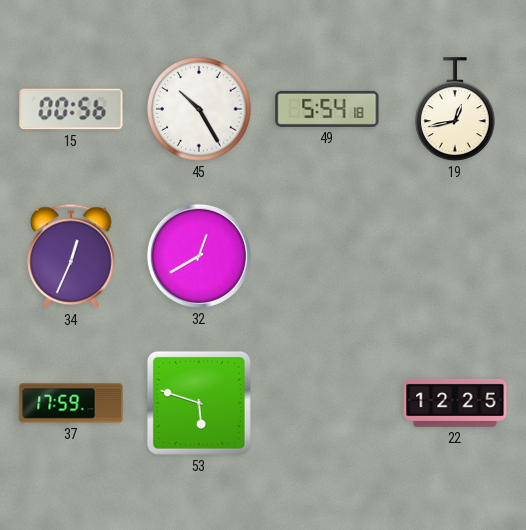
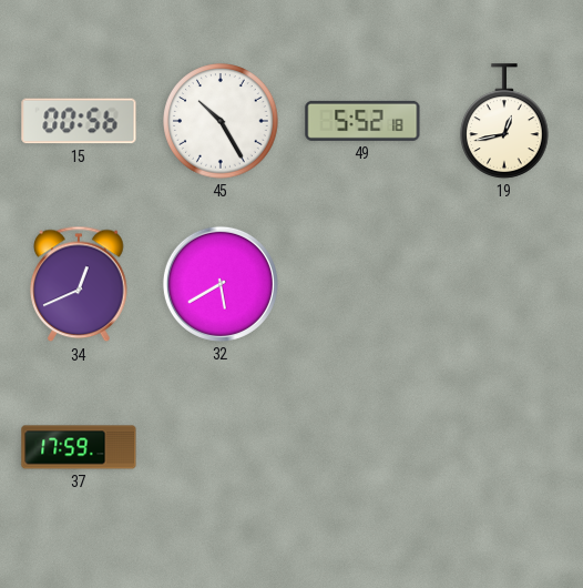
49: 5:54 -> 5:52
34: 12:34 -> 12:41
32: 12:40 -> 5:40
53: 5:48 -> none
22: 12:25 -> none
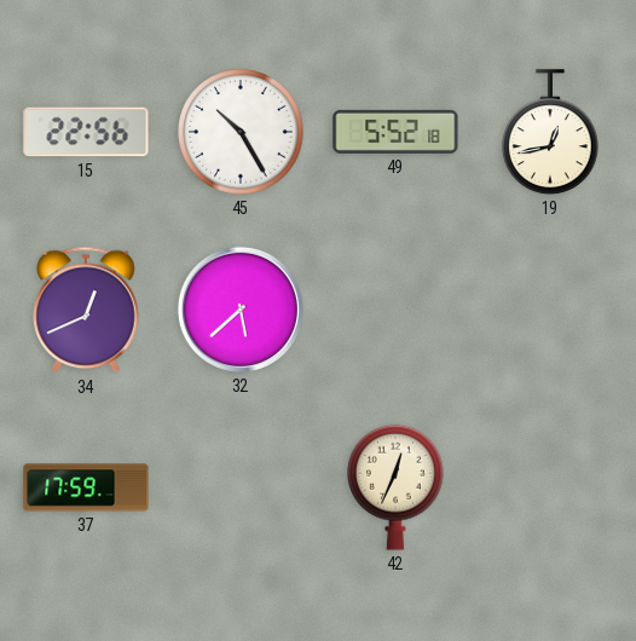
15: 00:56 -> 22:56
32: 5:40 -> 5:38
42: none -> 12:34
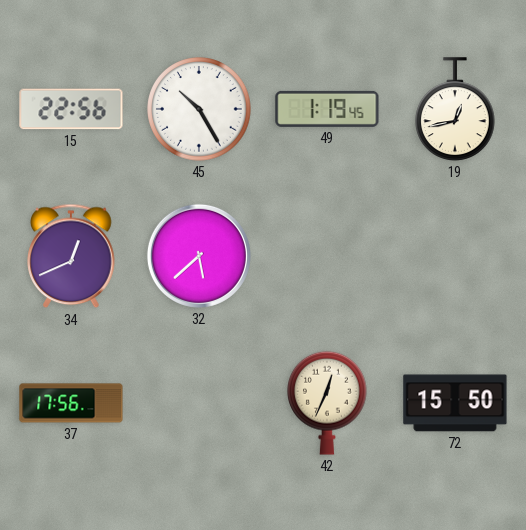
49: 5:52 -> 1:19
37: 17:59 -> 17:56
72: none -> 15:50
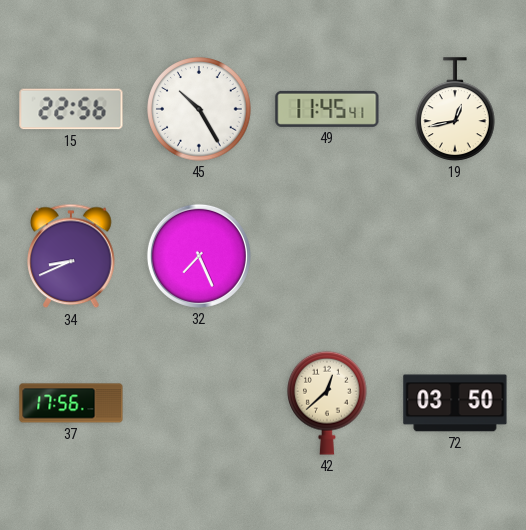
49: 1:19 -> 11:45
34: 12:41 -> 8:41
32: 5:38 -> 7:26
42: 12:34 -> 12:38
72: 15:50 -> 03:50
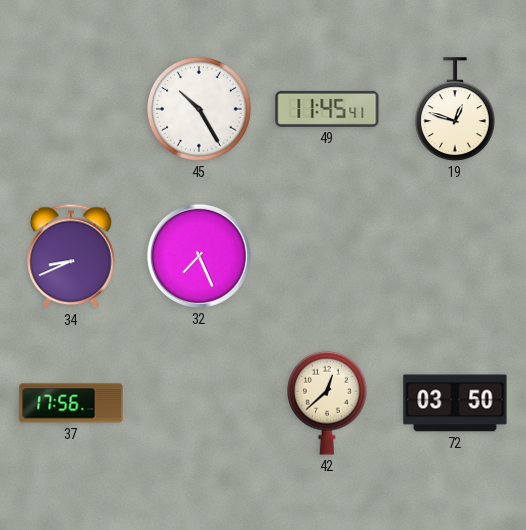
15: 22:56 -> none
19: 12:43 -> 12:48
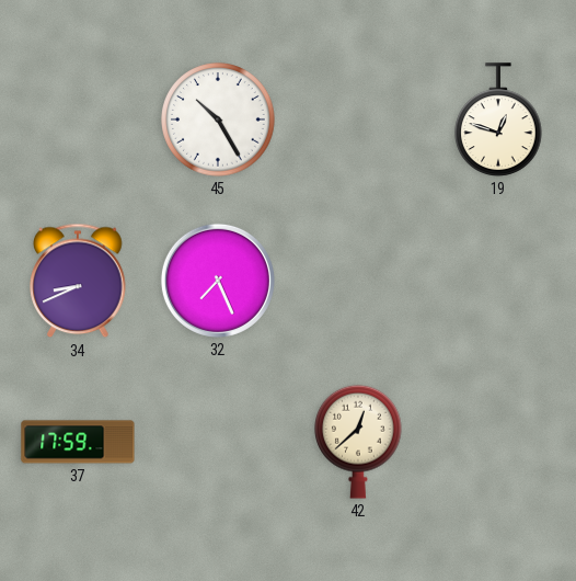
49: 11:45 -> none
37: 17:56 -> 17:59
72: 03:50 -> none
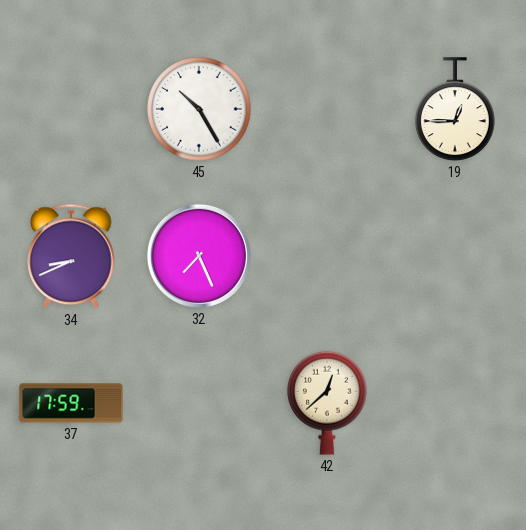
19: 12:48 -> 12:45
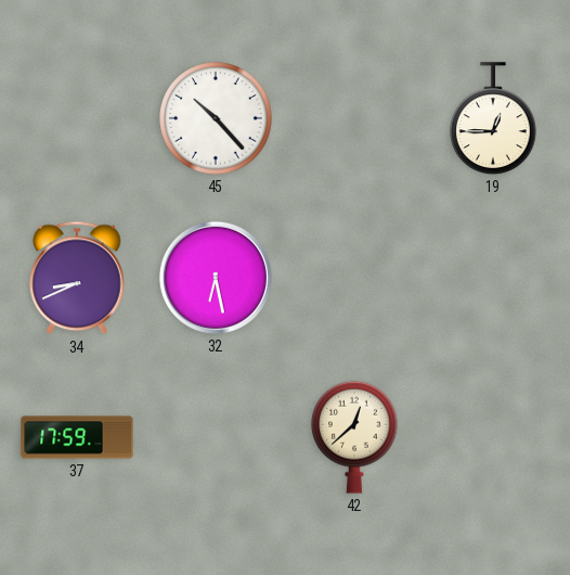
45: 10:25 -> 10:23
32: 7:26 -> 6:28
